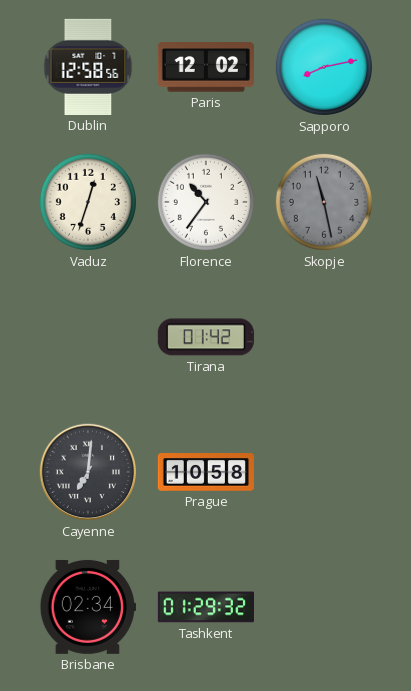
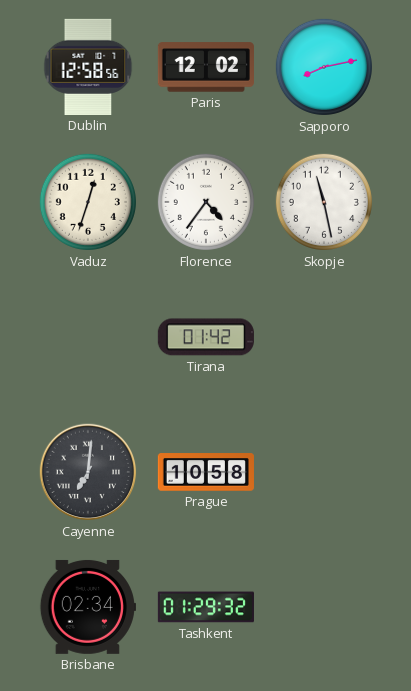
Florence: 10:36 -> 4:36
Skopje dial: grey -> white
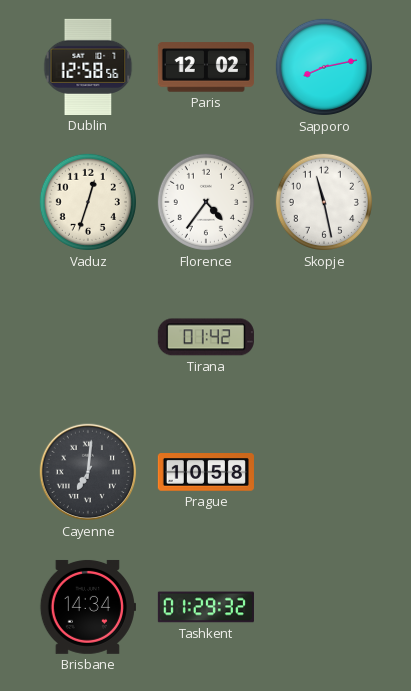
Brisbane: 02:34 -> 14:34
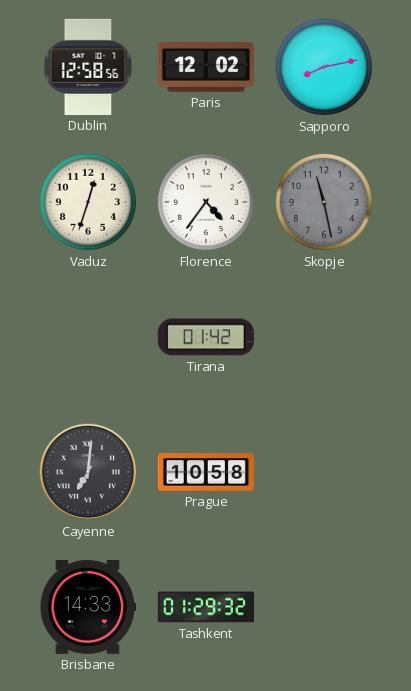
Skopje dial: white -> grey
Brisbane: 14:34 -> 14:33
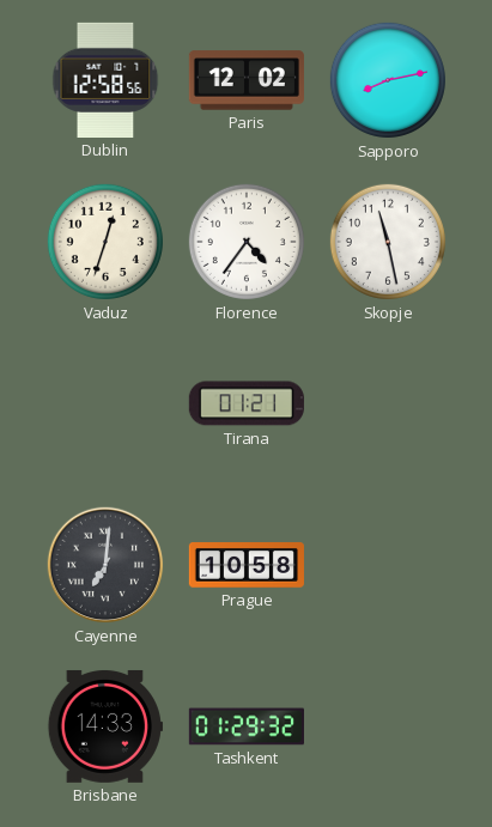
Skopje dial: grey -> white
Tirana: 01:42 -> 01:21
